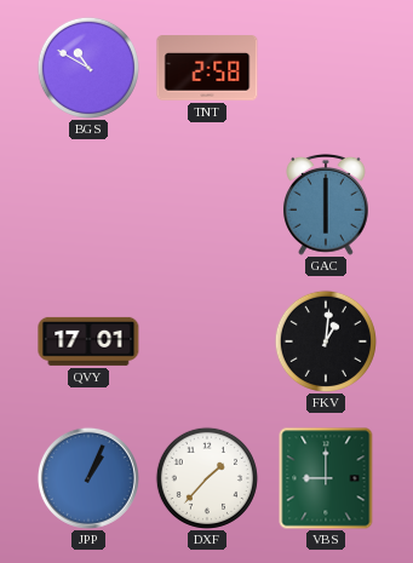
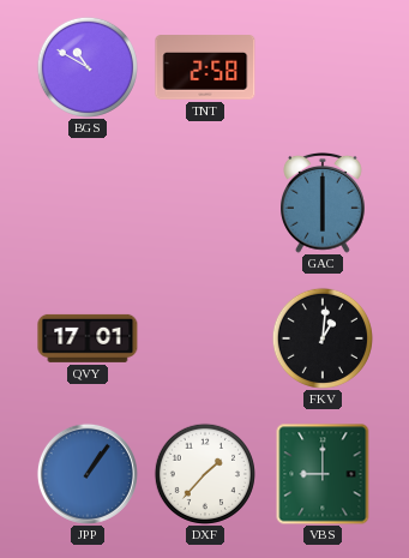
JPP: 1:04 -> 1:06
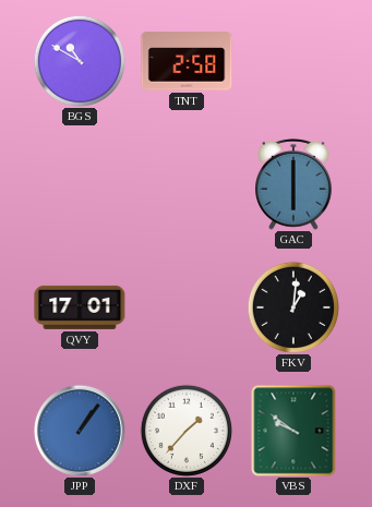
VBS: 9:00 -> 9:51
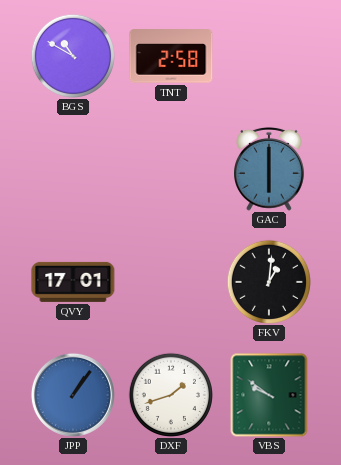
DXF: 1:37 -> 1:42
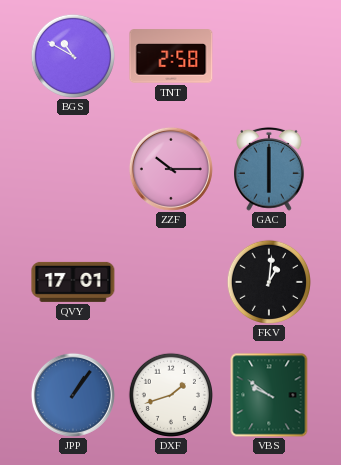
ZZF: none -> 10:15
